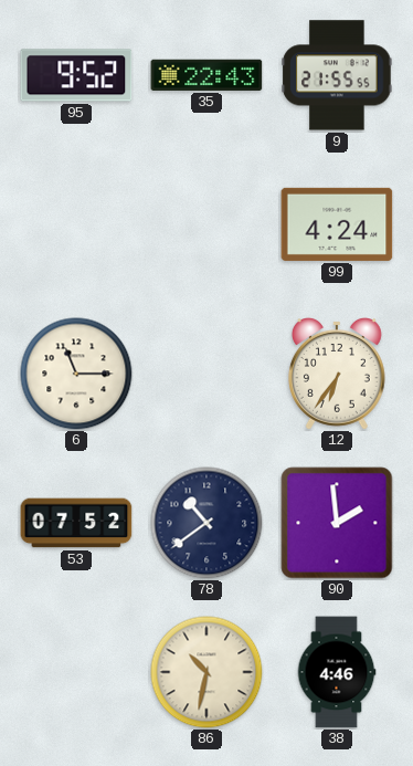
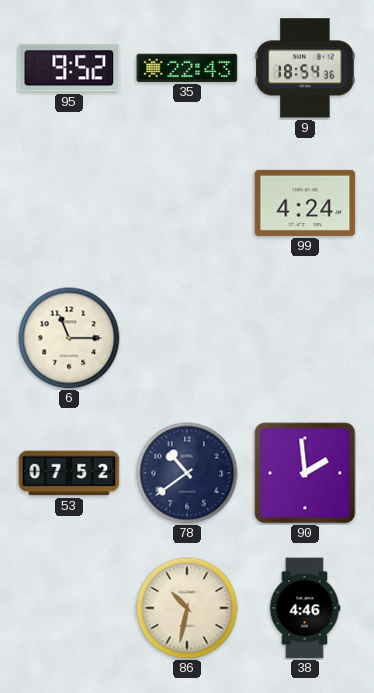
9: 21:55 -> 18:54
12: 6:36 -> none
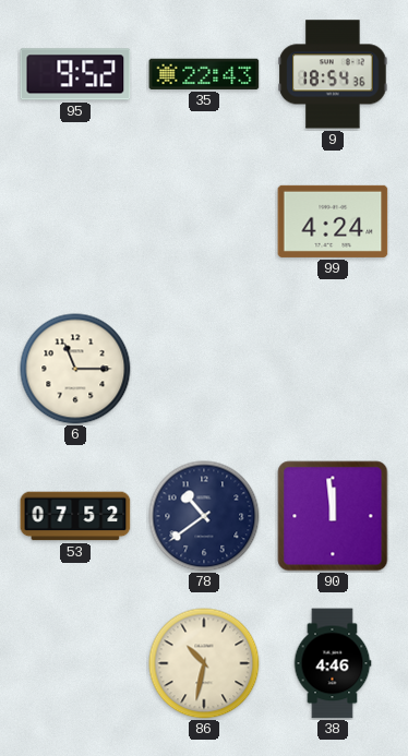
90: 1:59 -> 11:59
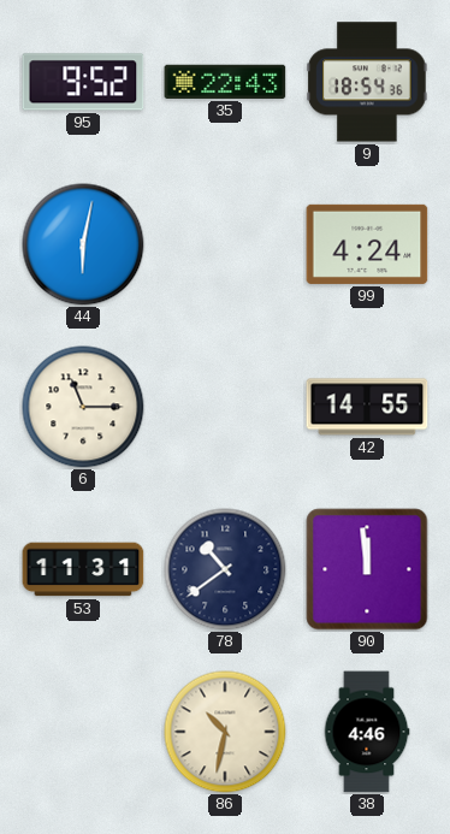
44: none -> 6:02
42: none -> 14:55
53: 07:52 -> 11:31
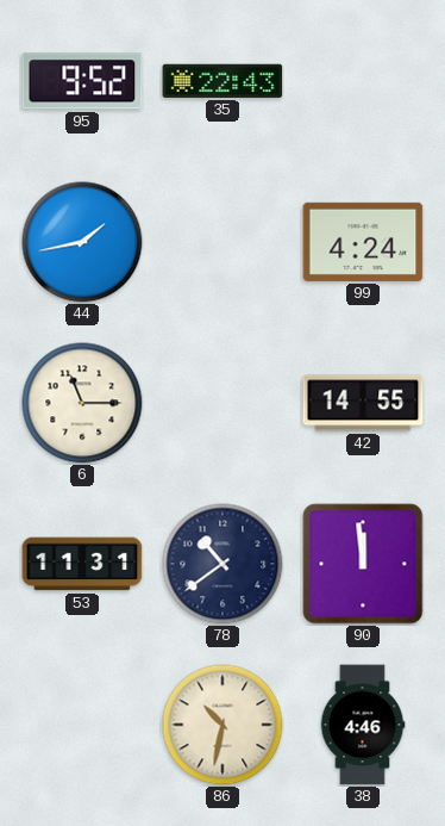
9: 18:54 -> none
44: 6:02 -> 1:43
